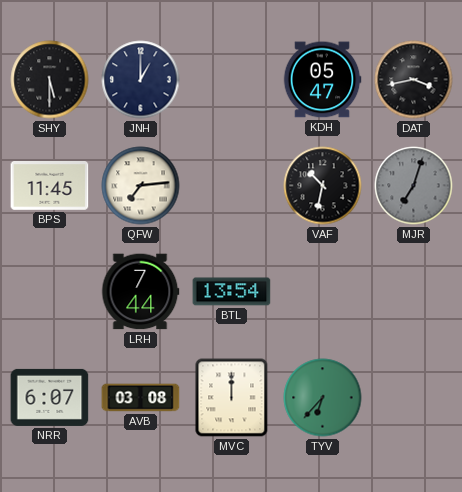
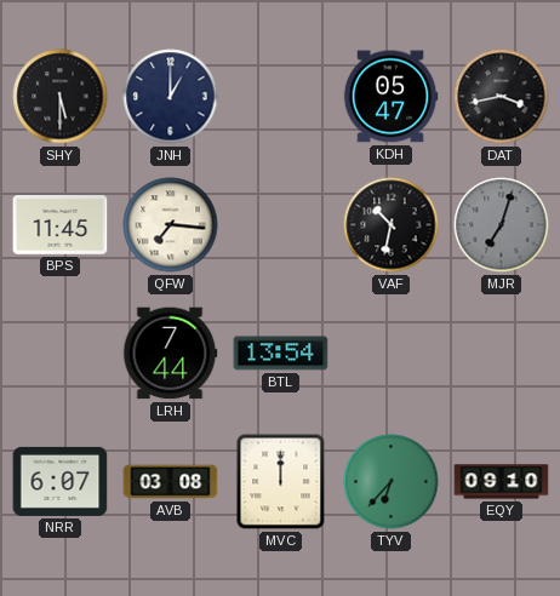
QFW: 7:14 -> 7:16
EQY: none -> 09:10
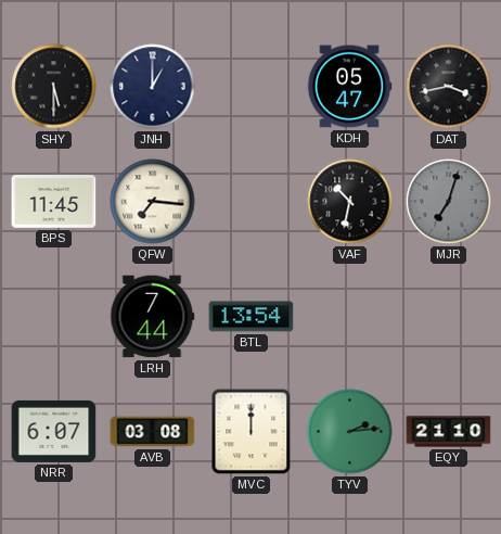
TYV: 6:37 -> 2:14
EQY: 09:10 -> 21:10
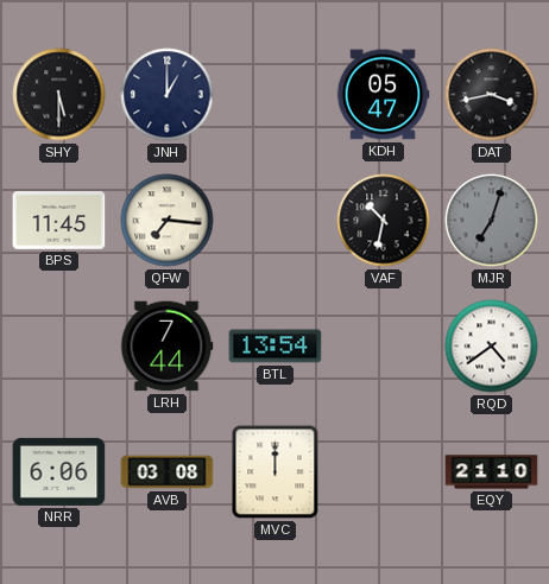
RQD: none -> 4:39
NRR: 6:07 -> 6:06
TYV: 2:14 -> none
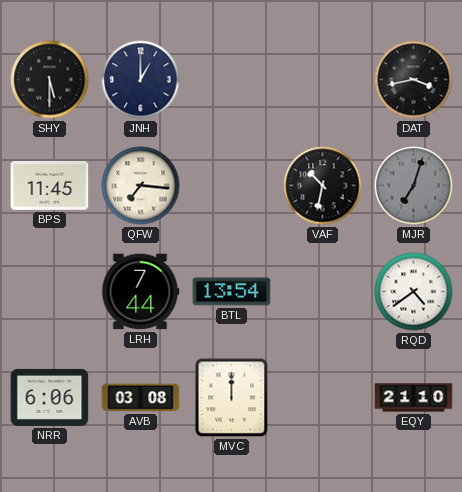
KDH: 05:47 -> none
